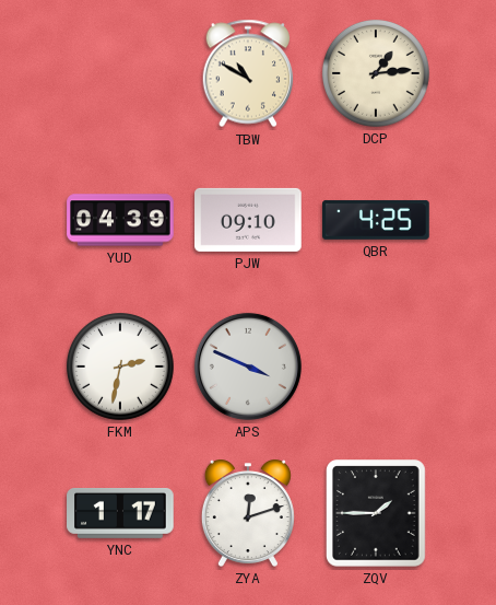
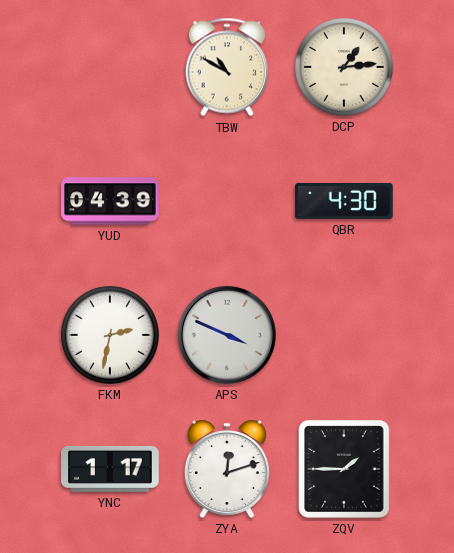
PJW: 09:10 -> none
QBR: 4:25 -> 4:30
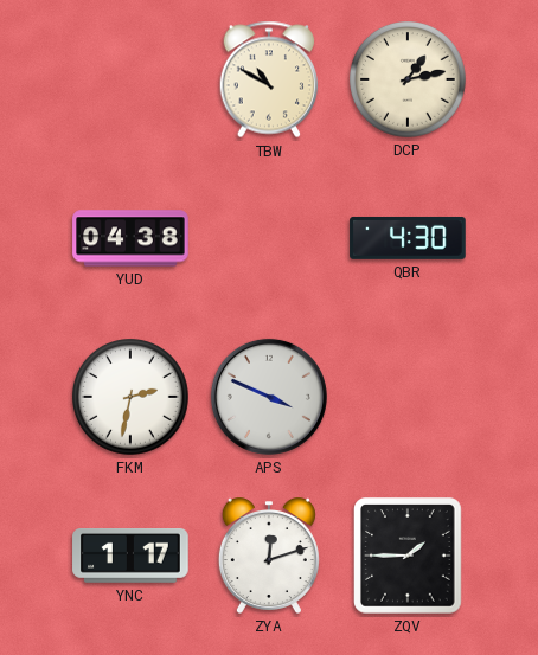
DCP: 1:14 -> 1:13
YUD: 04:39 -> 04:38
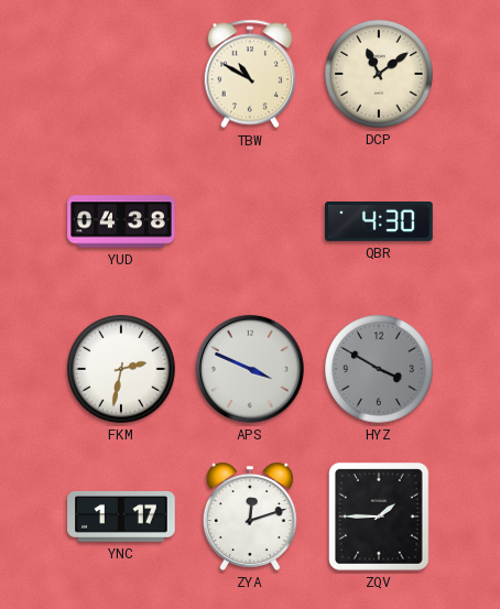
DCP: 1:13 -> 11:09
HYZ: none -> 3:50
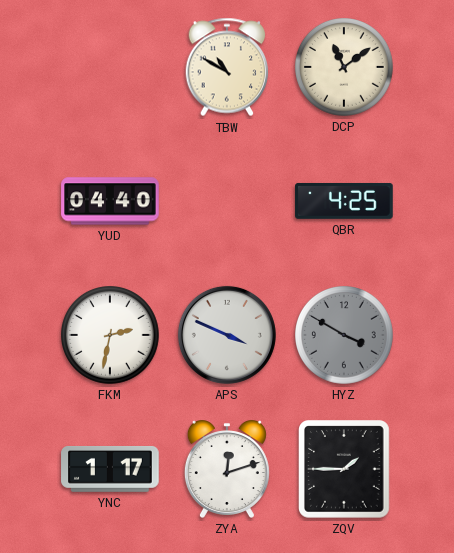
YUD: 04:38 -> 04:40
QBR: 4:30 -> 4:25
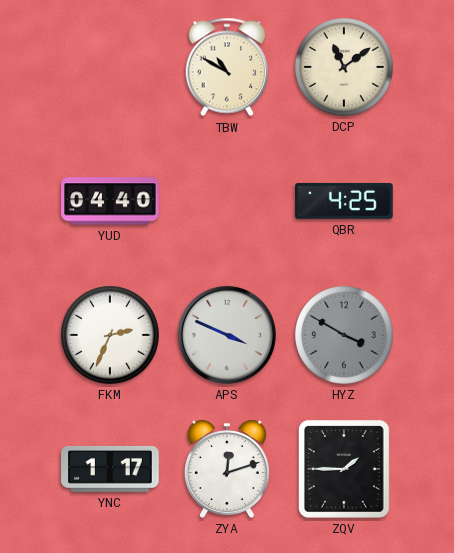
FKM: 2:32 -> 2:34
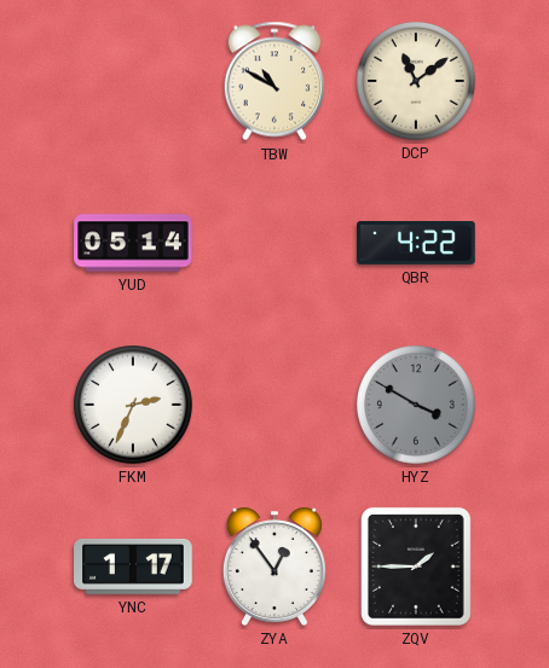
YUD: 04:40 -> 05:14
QBR: 4:25 -> 4:22
APS: 3:49 -> none
ZYA: 12:12 -> 12:54
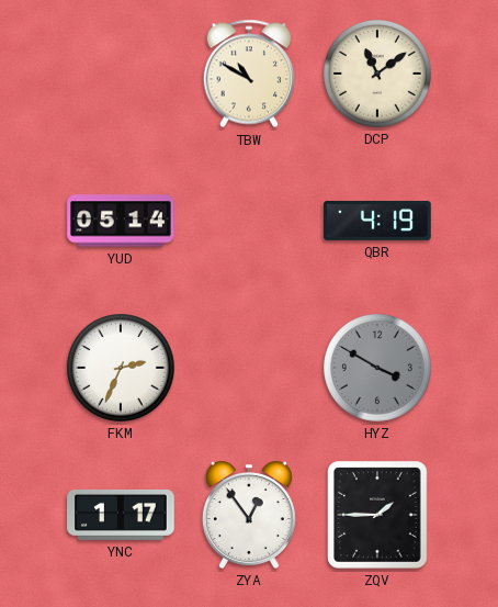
QBR: 4:22 -> 4:19
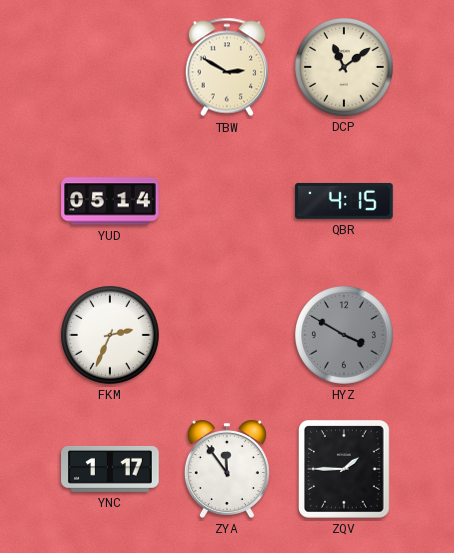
TBW: 10:50 -> 2:50
QBR: 4:19 -> 4:15
ZYA: 12:54 -> 11:54
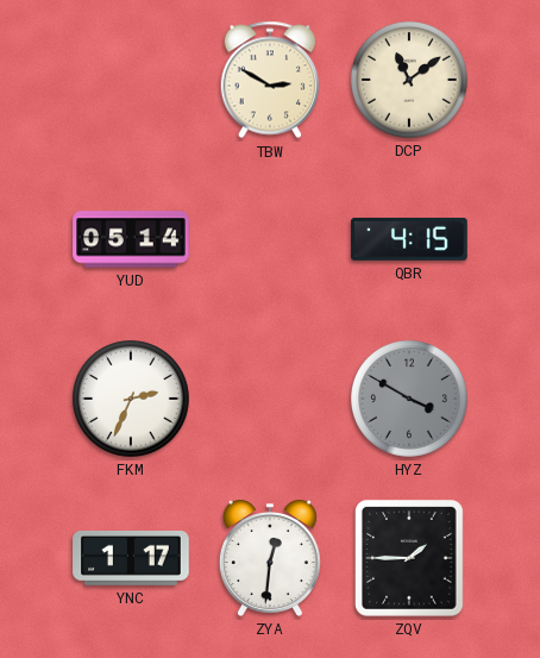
ZYA: 11:54 -> 12:31
